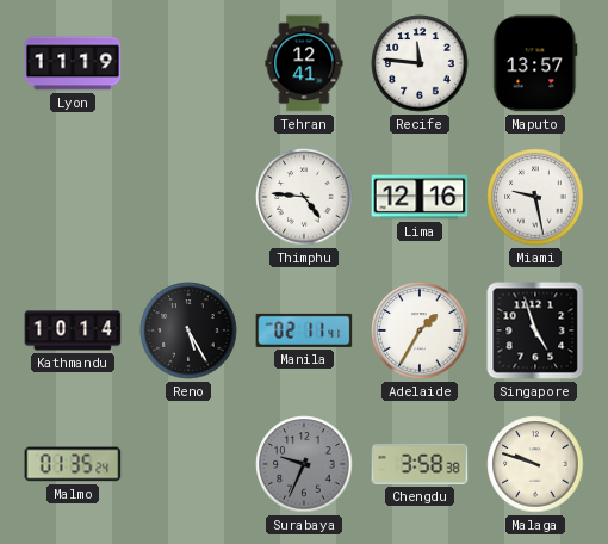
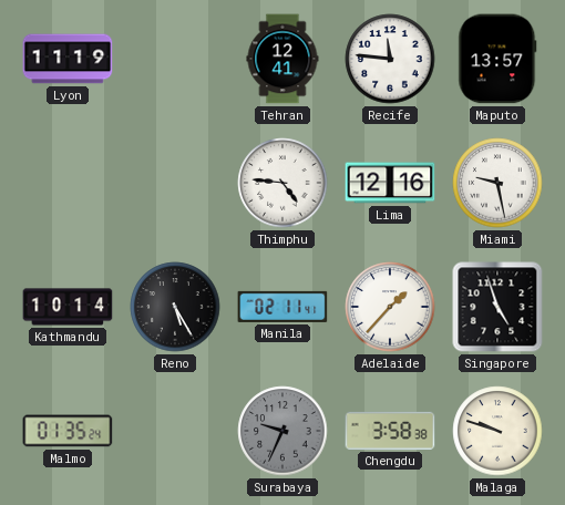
Adelaide: 1:35 -> 1:37
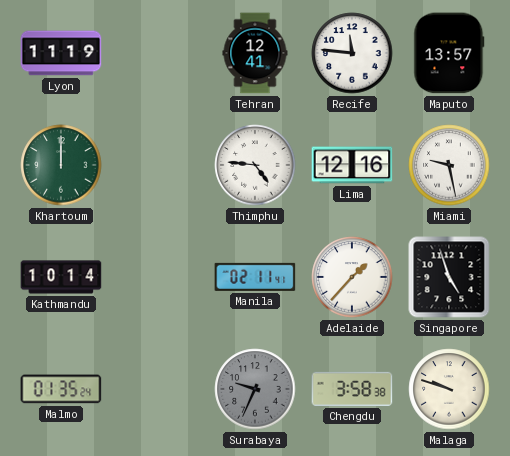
Khartoum: none -> 12:00
Reno: 5:25 -> none
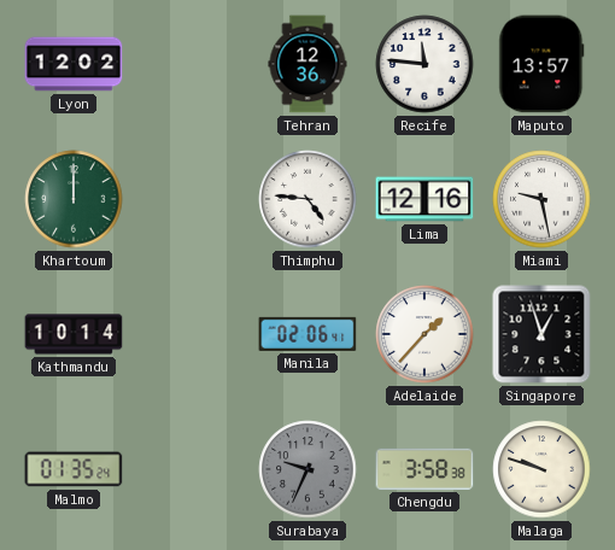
Lyon: 11:19 -> 12:02
Tehran: 12:41 -> 12:36
Manila: 02:11 -> 02:06
Singapore: 4:57 -> 12:57
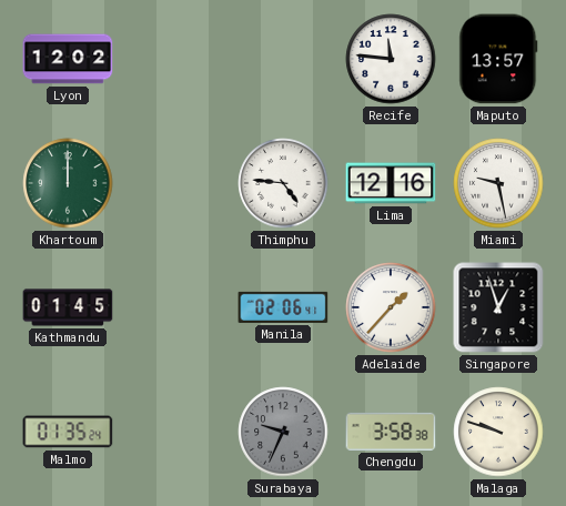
Tehran: 12:36 -> none
Kathmandu: 10:14 -> 01:45
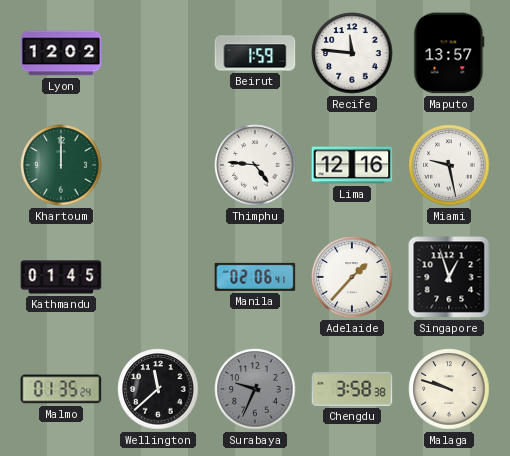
Beirut: none -> 1:59
Wellington: none -> 11:38
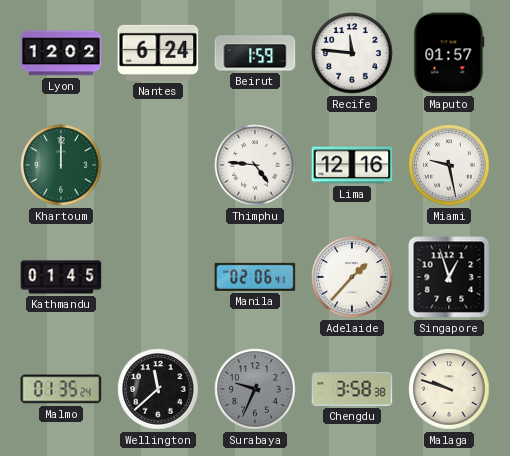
Nantes: none -> 6:24
Maputo: 13:57 -> 01:57
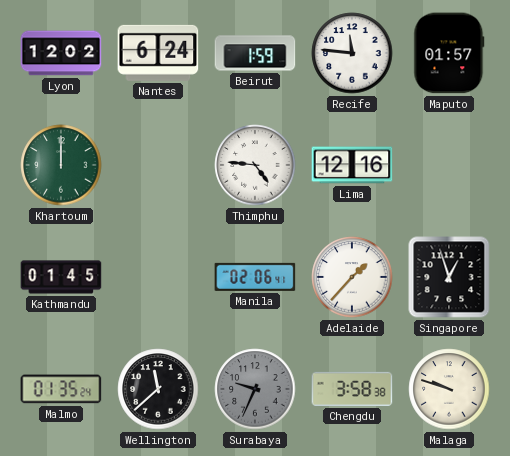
Miami: 9:28 -> none
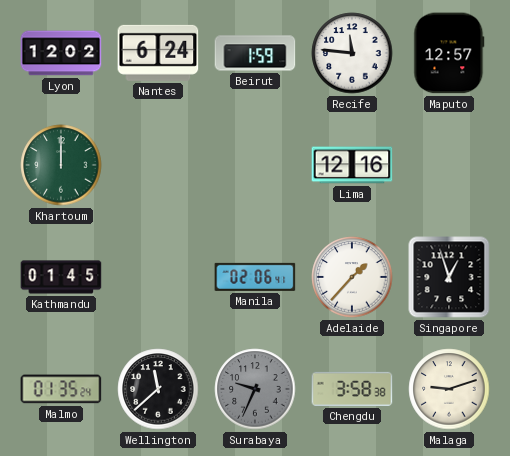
Maputo: 01:57 -> 12:57
Thimphu: 4:46 -> none
Malaga: 9:48 -> 9:12
